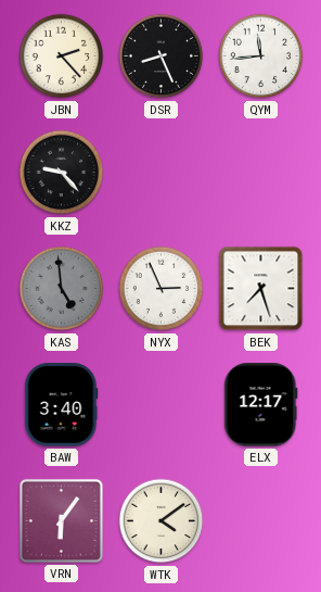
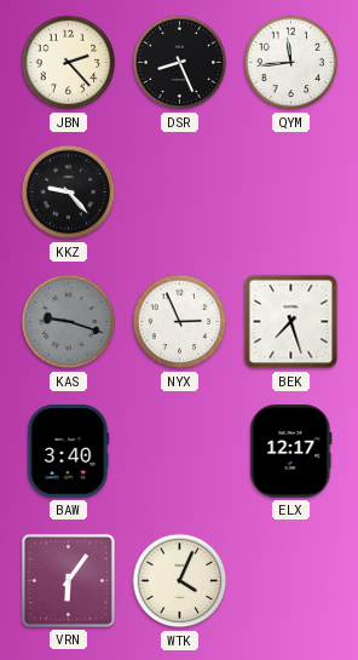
KAS: 4:59 -> 9:18
WTK: 4:09 -> 4:04
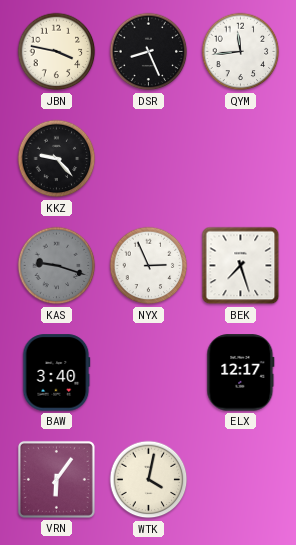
JBN: 2:23 -> 3:47
WTK: 4:04 -> 4:02
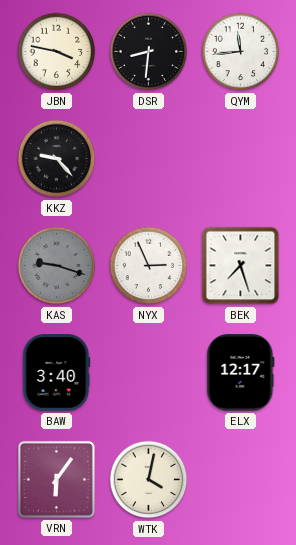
DSR: 8:26 -> 8:31
